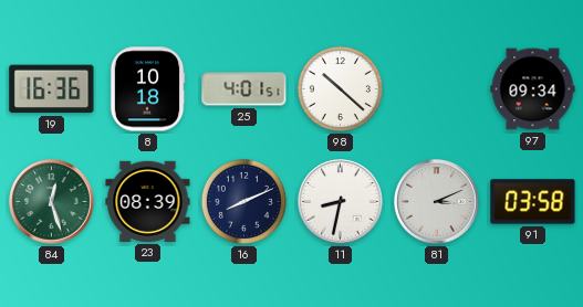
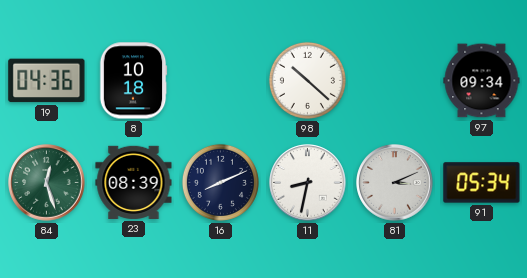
19: 16:36 -> 04:36
25: 4:01 -> none
91: 03:58 -> 05:34
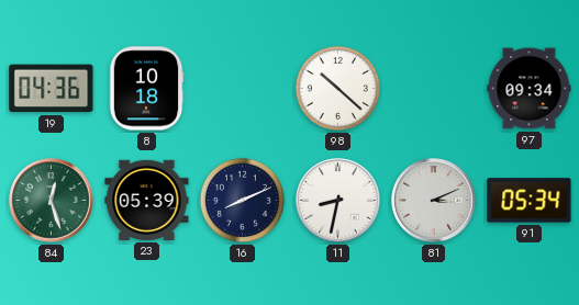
23: 08:39 -> 05:39
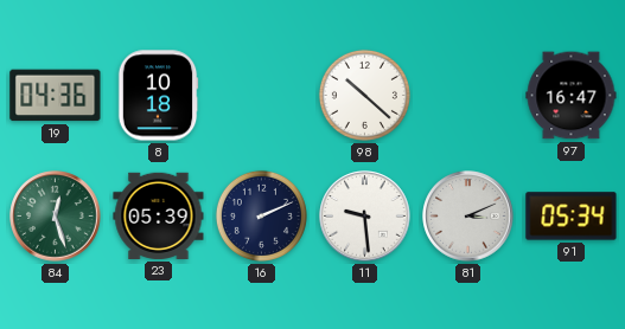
97: 09:34 -> 16:47
16: 8:11 -> 2:11
11: 8:32 -> 9:29
